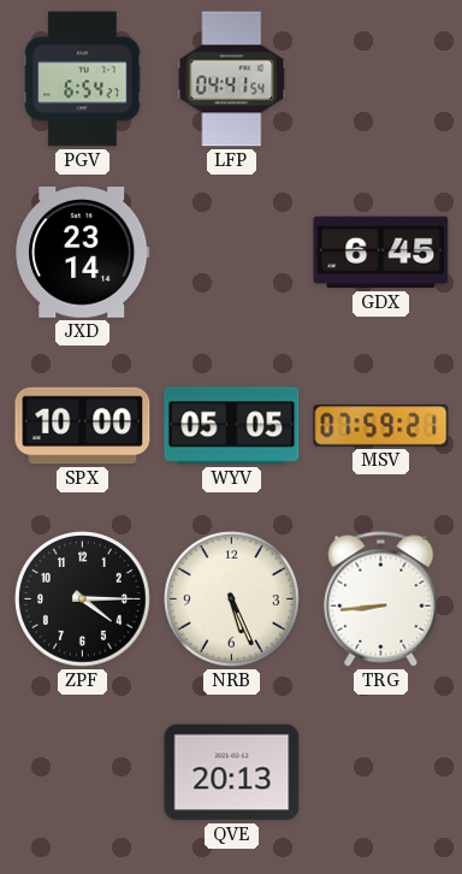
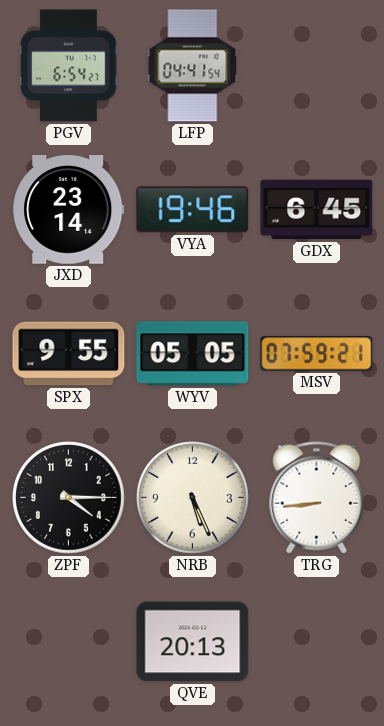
VYA: none -> 19:46
SPX: 10:00 -> 9:55
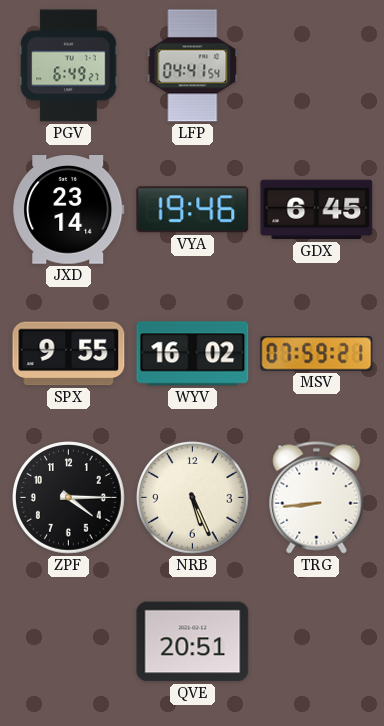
PGV: 6:54 -> 6:49
WYV: 05:05 -> 16:02
QVE: 20:13 -> 20:51
